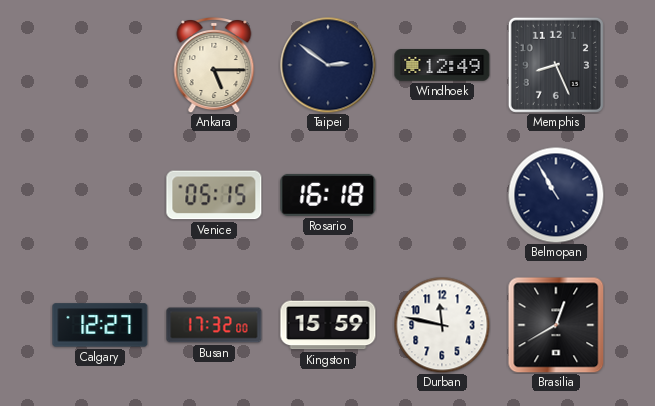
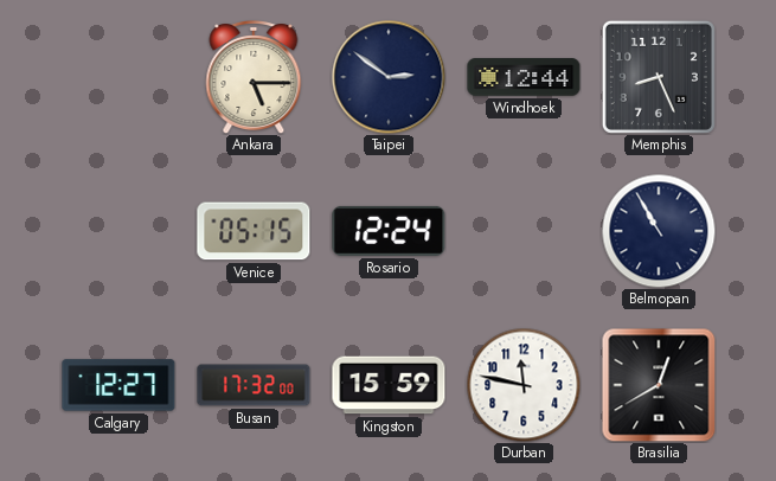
Windhoek: 12:49 -> 12:44
Rosario: 16:18 -> 12:24
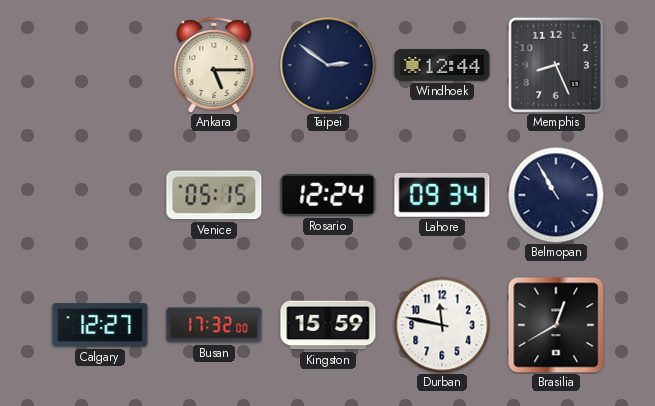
Lahore: none -> 09:34
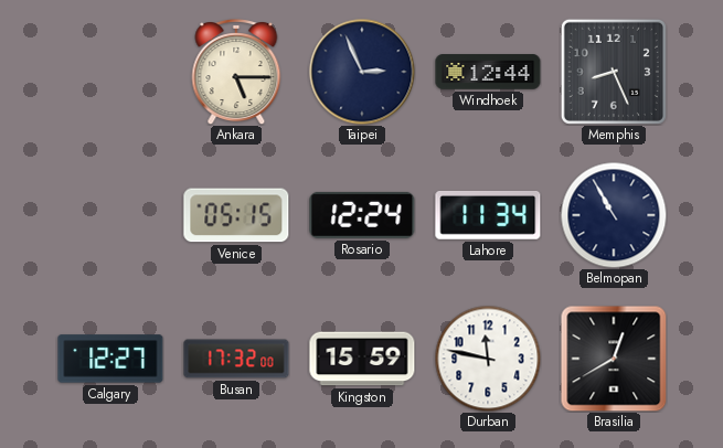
Taipei: 2:51 -> 2:56
Lahore: 09:34 -> 11:34
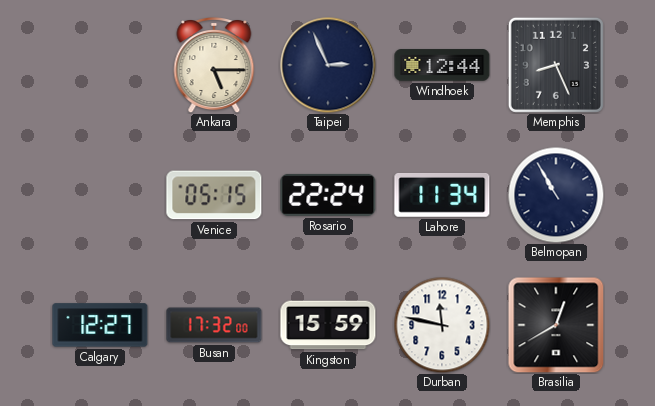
Rosario: 12:24 -> 22:24
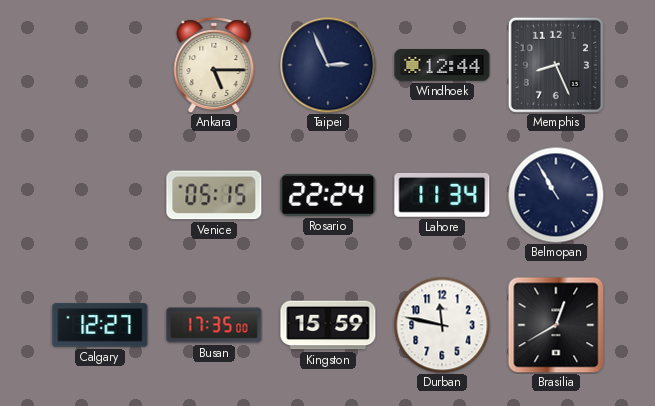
Busan: 17:32 -> 17:35
